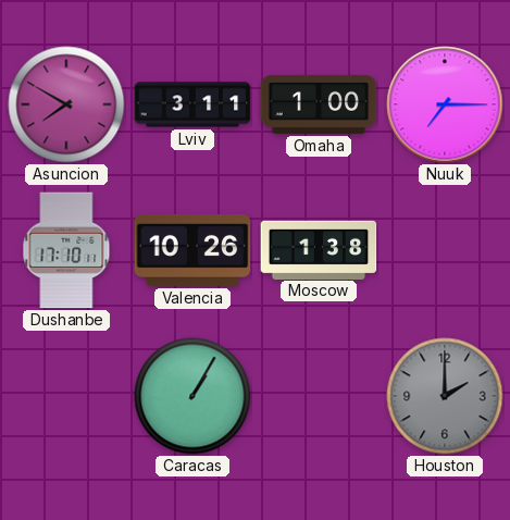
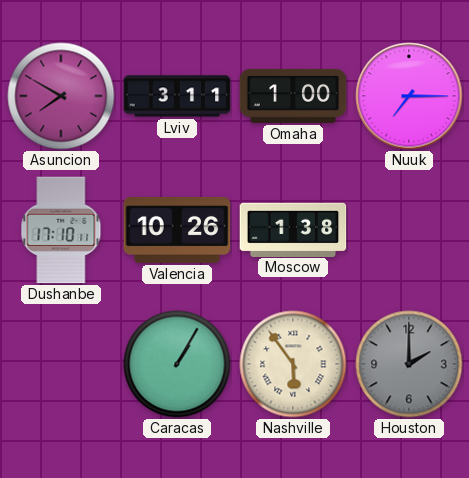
Nashville: none -> 5:54
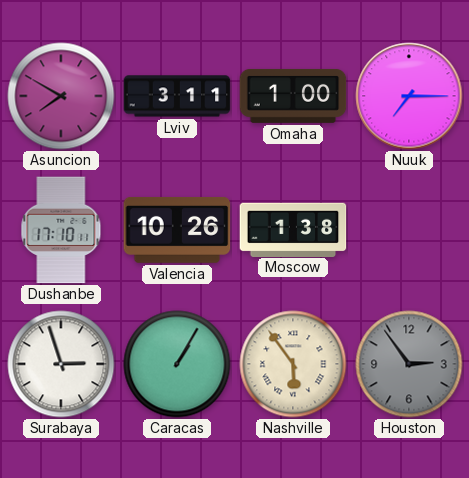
Surabaya: none -> 2:57
Houston: 2:00 -> 2:54
